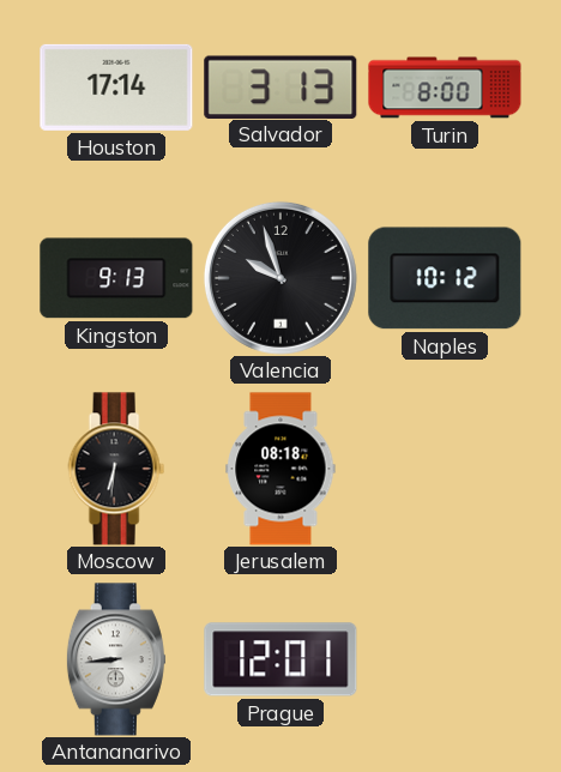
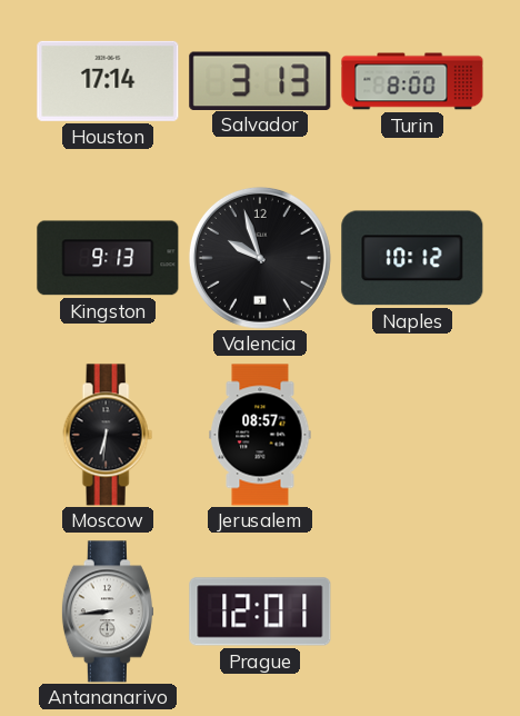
Jerusalem: 08:18 -> 08:57
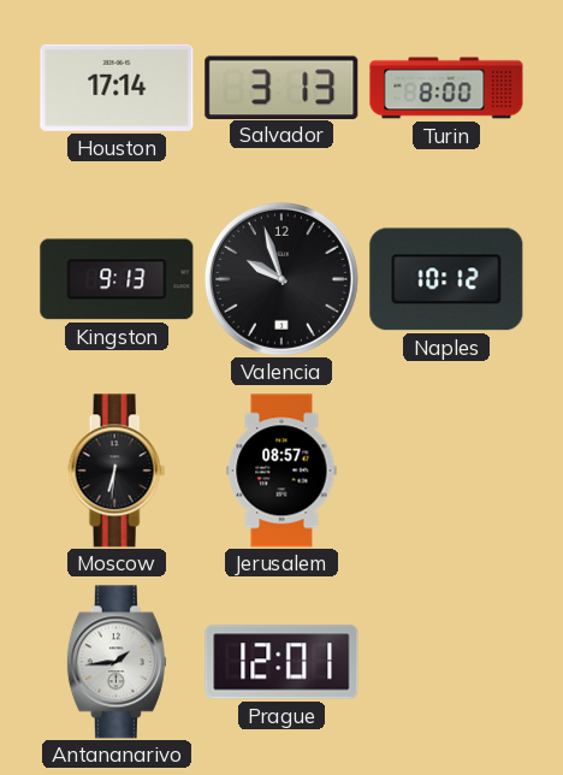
Antananarivo: 8:44 -> 1:44
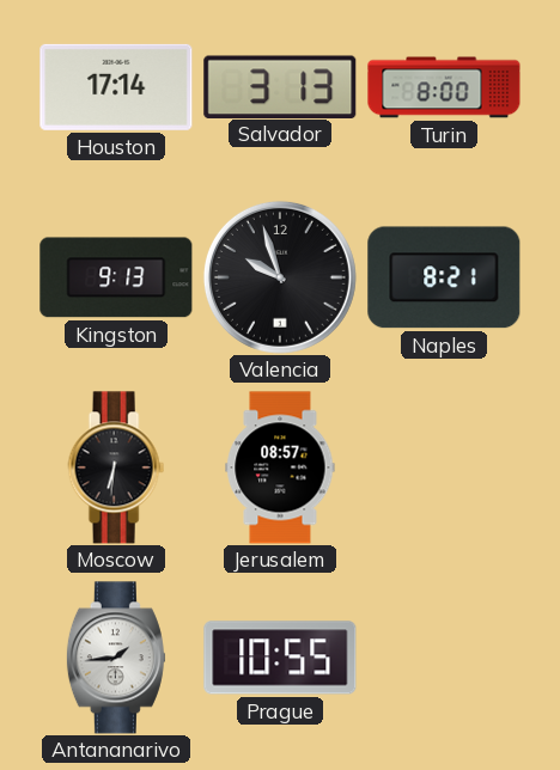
Naples: 10:12 -> 8:21
Prague: 12:01 -> 10:55
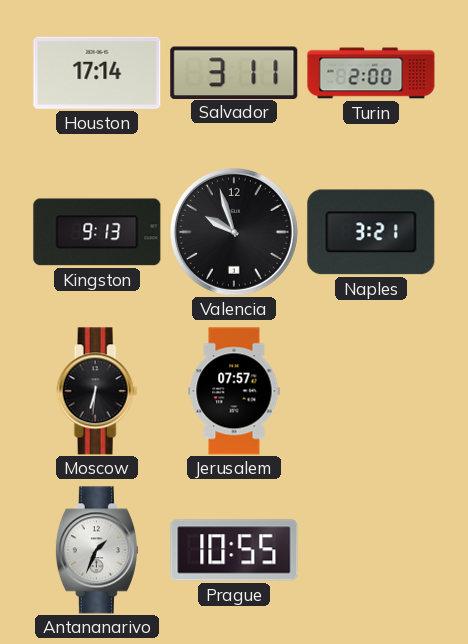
Salvador: 3:13 -> 3:11
Turin: 8:00 -> 2:00
Naples: 8:21 -> 3:21
Jerusalem: 08:57 -> 07:57
Antananarivo: 1:44 -> 1:34
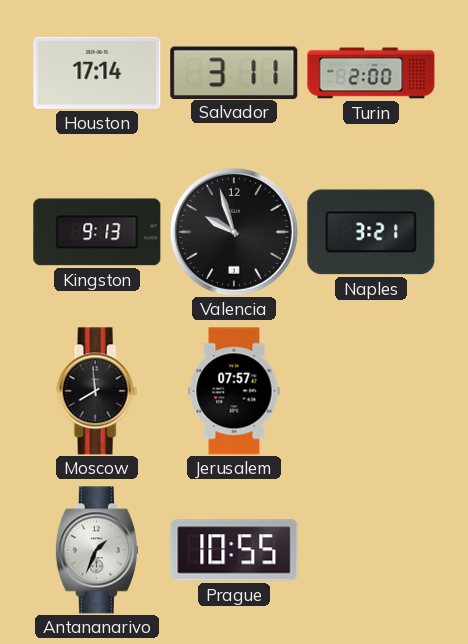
Moscow: 6:31 -> 7:59
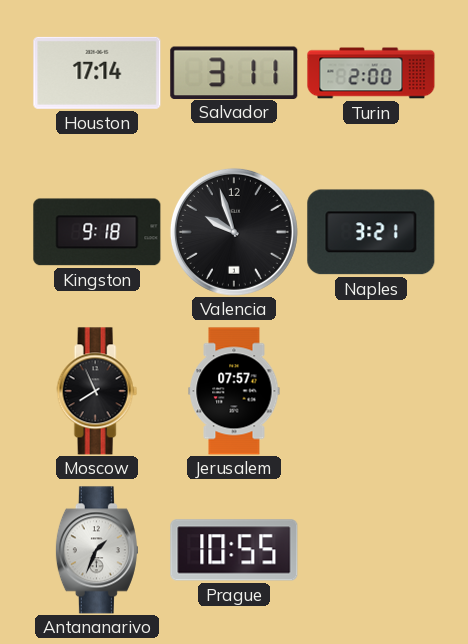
Kingston: 9:13 -> 9:18
Moscow: 7:59 -> 7:56
